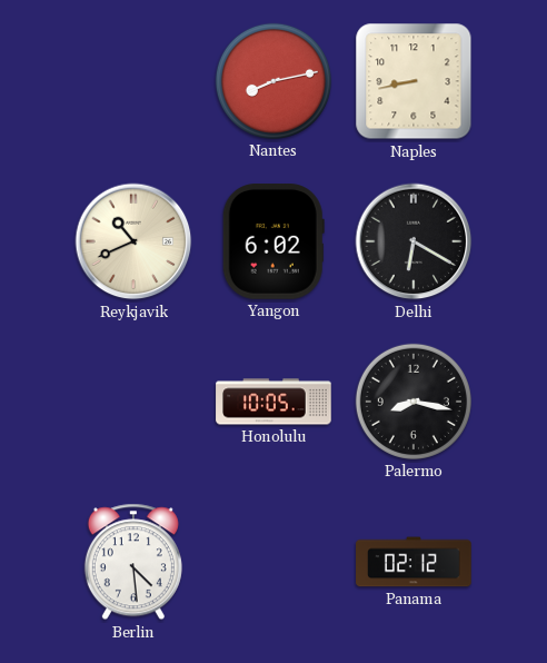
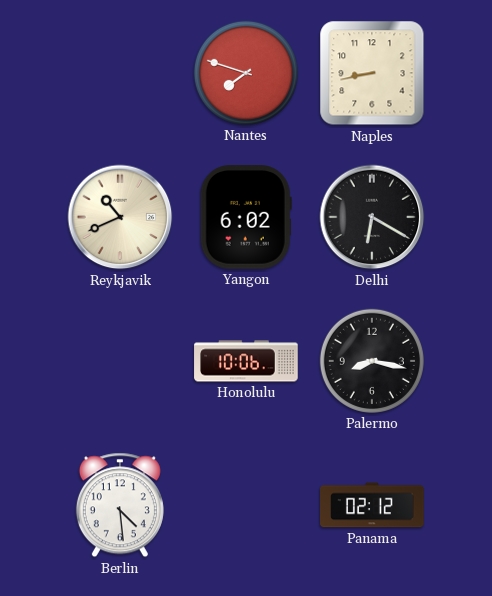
Nantes: 8:13 -> 7:48
Honolulu: 10:05 -> 10:06
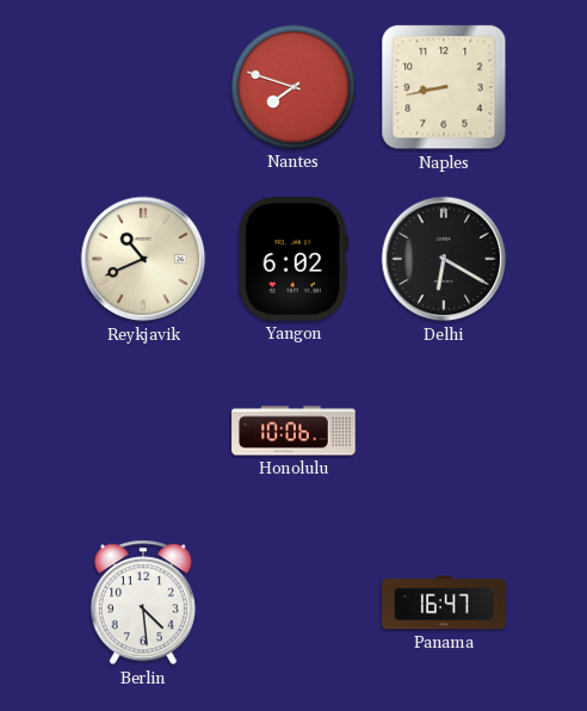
Palermo: 8:17 -> none
Panama: 02:12 -> 16:47
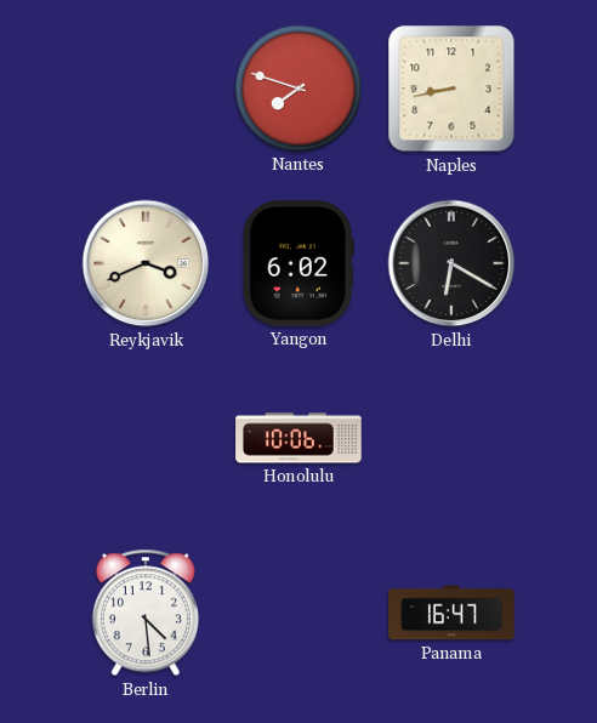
Reykjavik: 10:41 -> 3:41
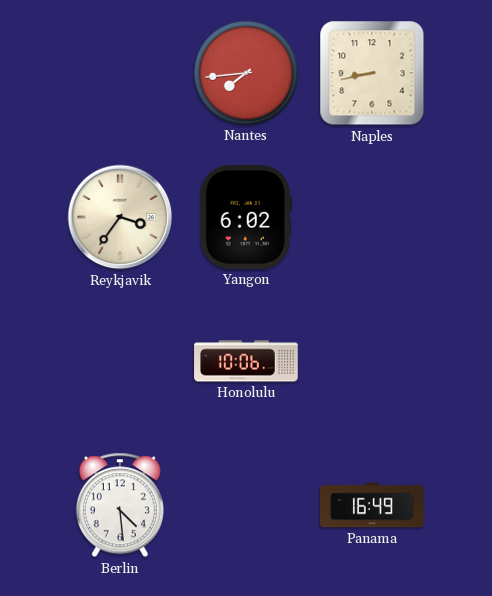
Nantes: 7:48 -> 7:44
Reykjavik: 3:41 -> 3:36
Delhi: 6:20 -> none
Panama: 16:47 -> 16:49
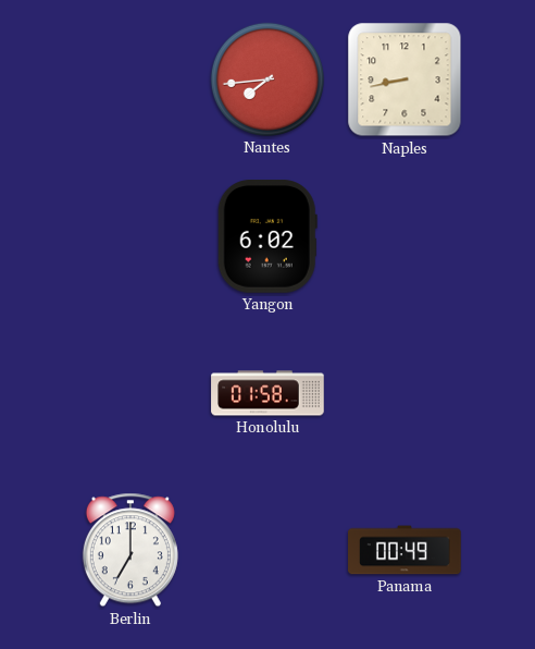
Reykjavik: 3:36 -> none
Honolulu: 10:06 -> 01:58
Berlin: 4:29 -> 7:00
Panama: 16:49 -> 00:49
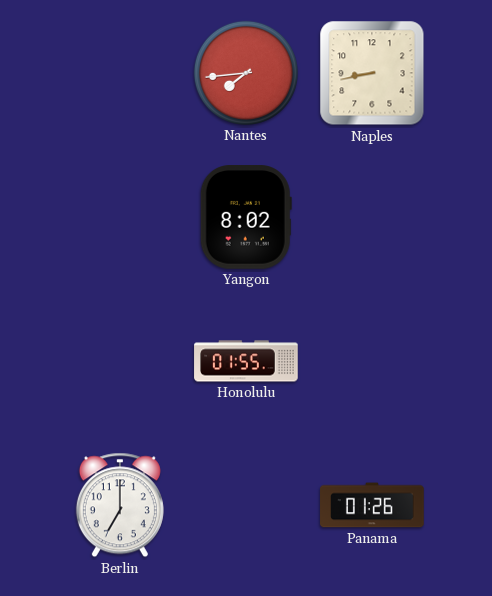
Yangon: 6:02 -> 8:02
Honolulu: 01:58 -> 01:55
Panama: 00:49 -> 01:26
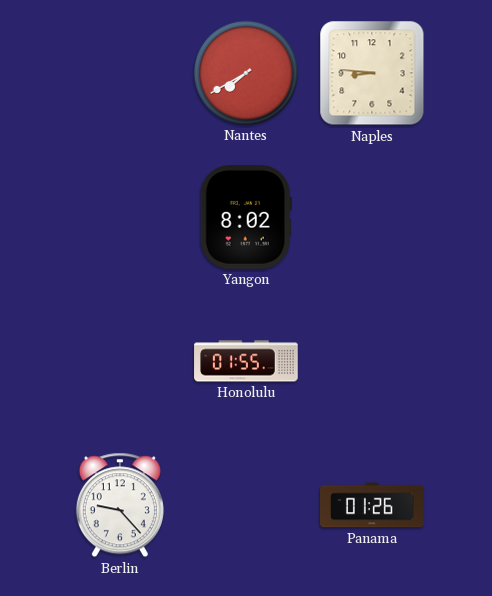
Nantes: 7:44 -> 7:40
Naples: 8:43 -> 8:46
Berlin: 7:00 -> 9:23
